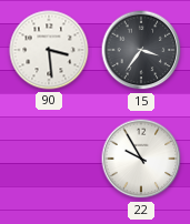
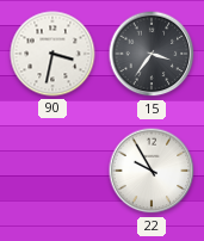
90: 3:29 -> 3:32
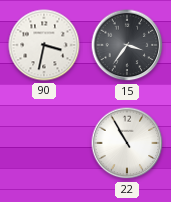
22: 9:55 -> 10:55
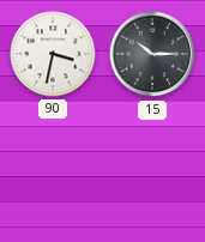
15: 3:36 -> 10:15
22: 10:55 -> none
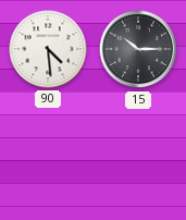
90: 3:32 -> 4:29
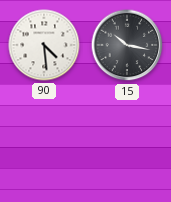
15: 10:15 -> 10:17
